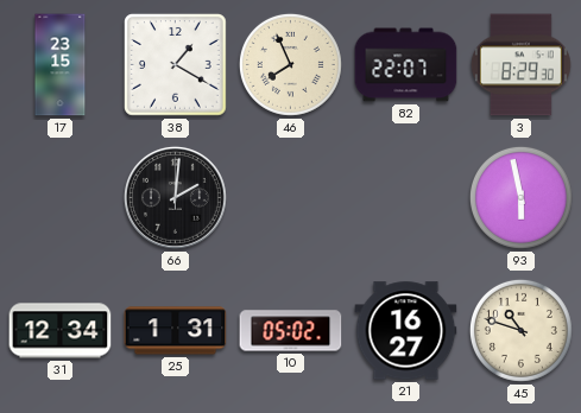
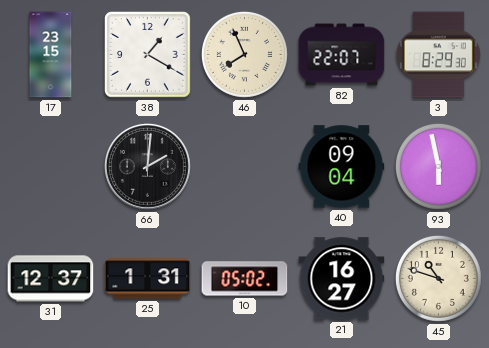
40: none -> 09:04
31: 12:34 -> 12:37
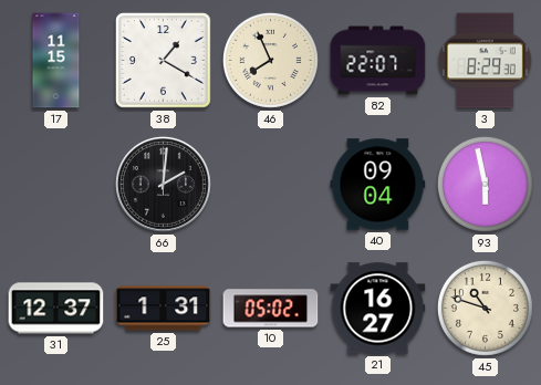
17: 23:15 -> 11:15
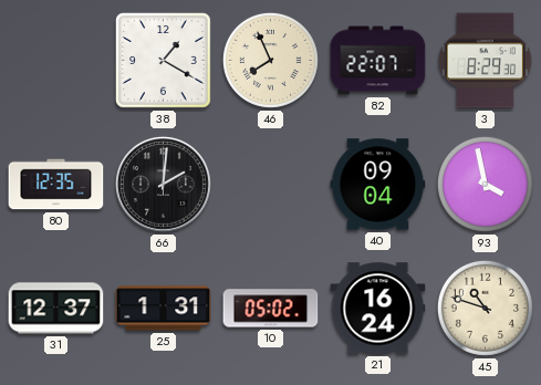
17: 11:15 -> none
80: none -> 12:35
93: 5:58 -> 3:58
21: 16:27 -> 16:24
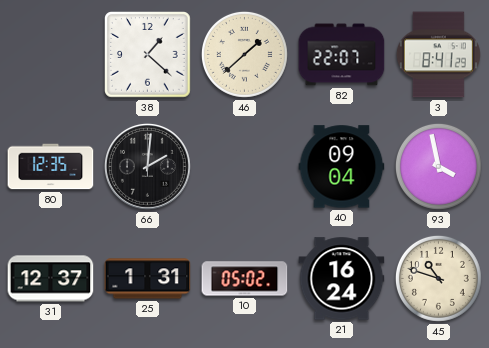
38: 1:20 -> 1:22
46: 7:56 -> 1:38
3: 8:29 -> 8:41
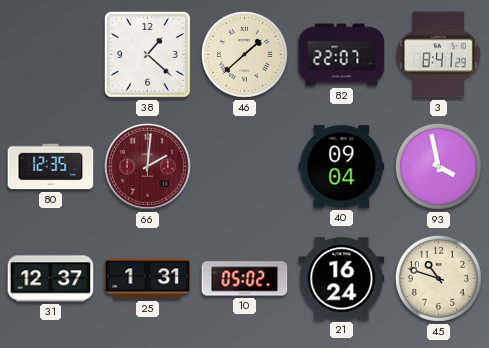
66 dial: black -> burgundy
